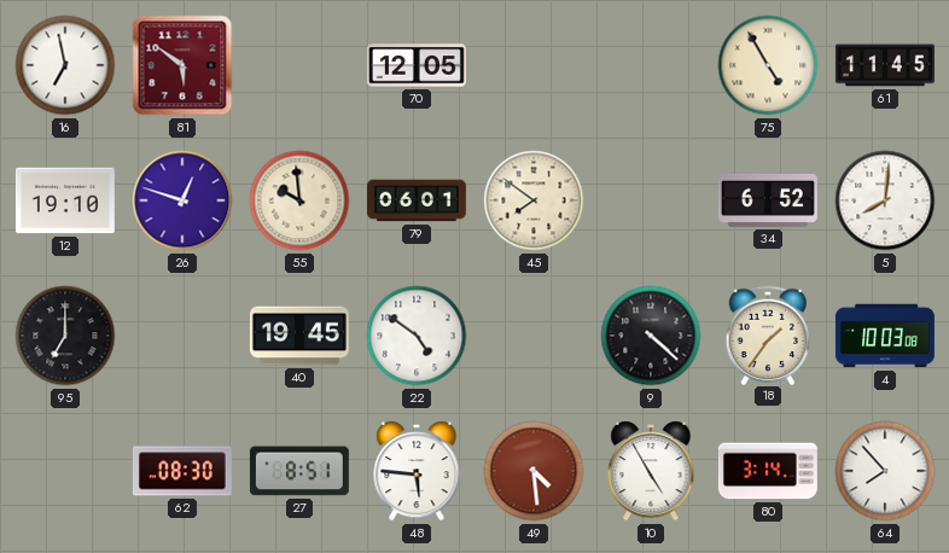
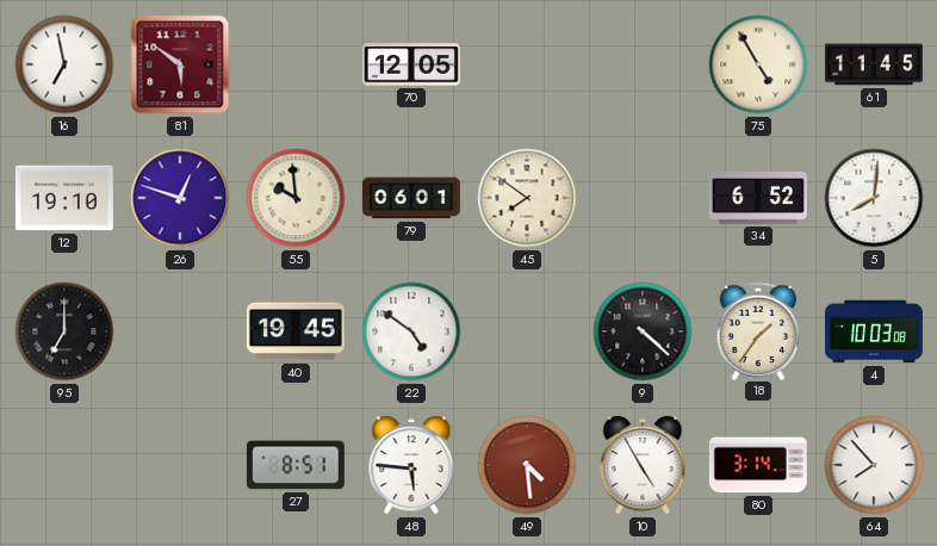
62: 08:30 -> none
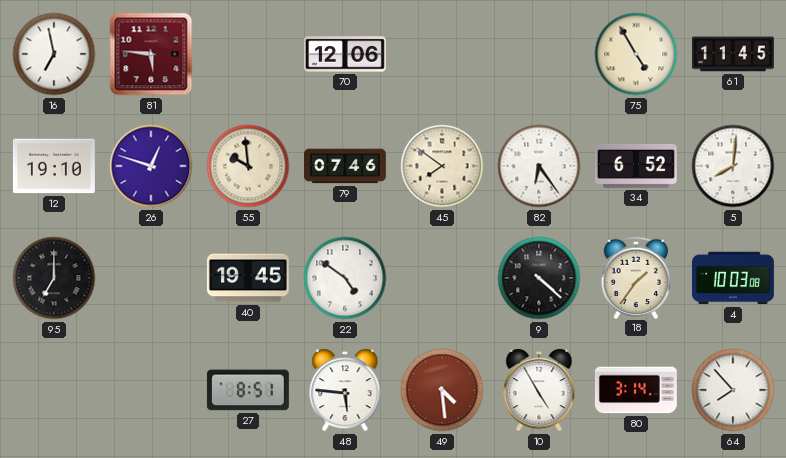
81: 5:51 -> 5:46
70: 12:05 -> 12:06
79: 06:01 -> 07:46
82: none -> 6:24
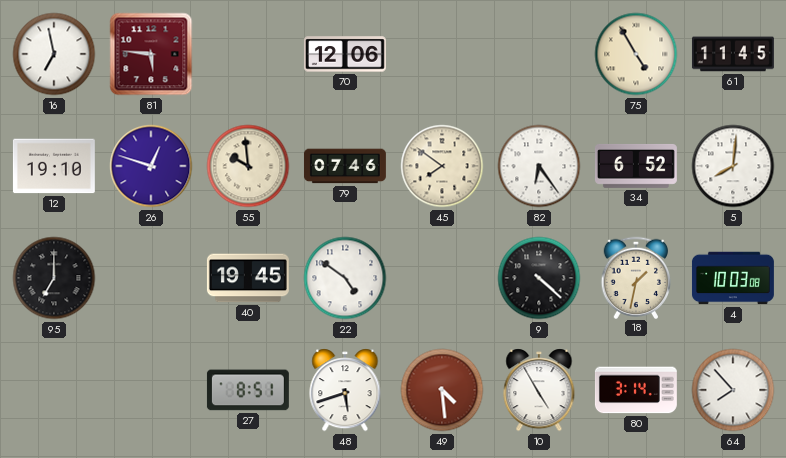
18: 1:36 -> 1:32
48: 5:46 -> 5:42
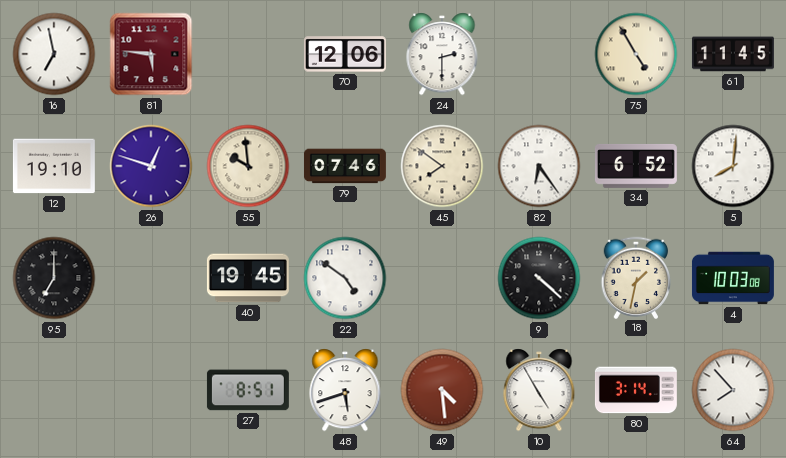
24: none -> 2:30
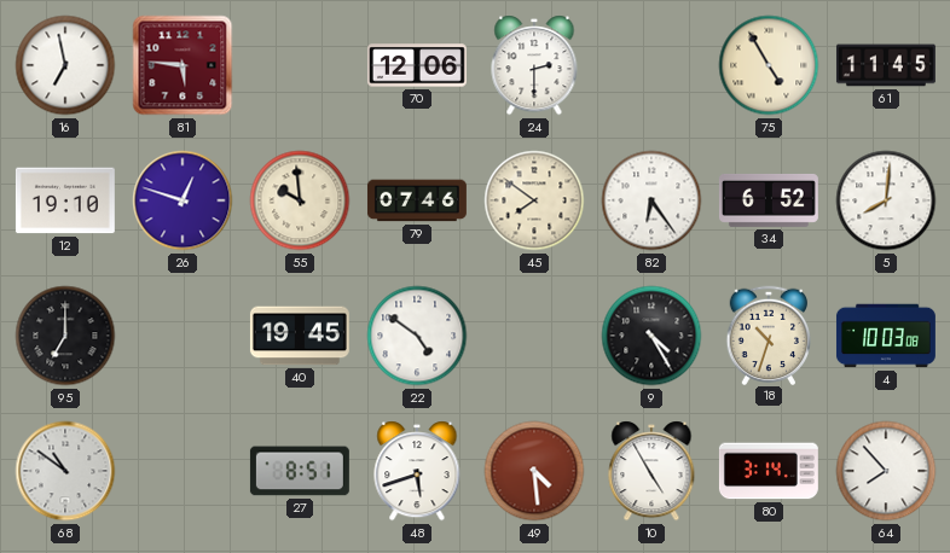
9: 4:22 -> 4:25
18: 1:32 -> 10:33
68: none -> 10:51
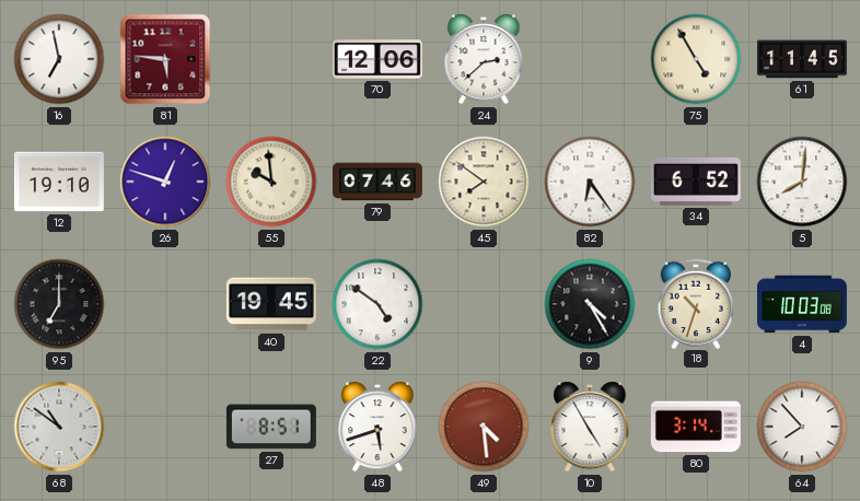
24: 2:30 -> 2:38
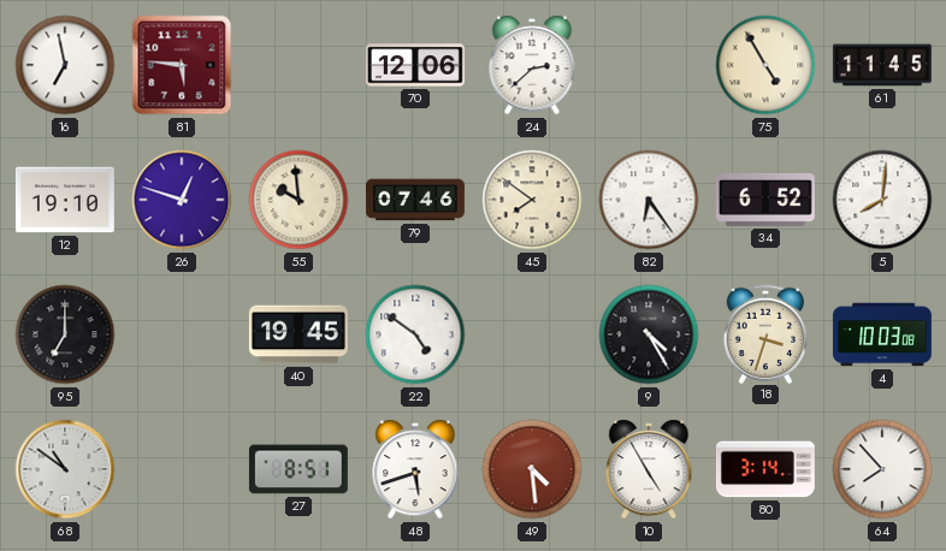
18: 10:33 -> 3:33
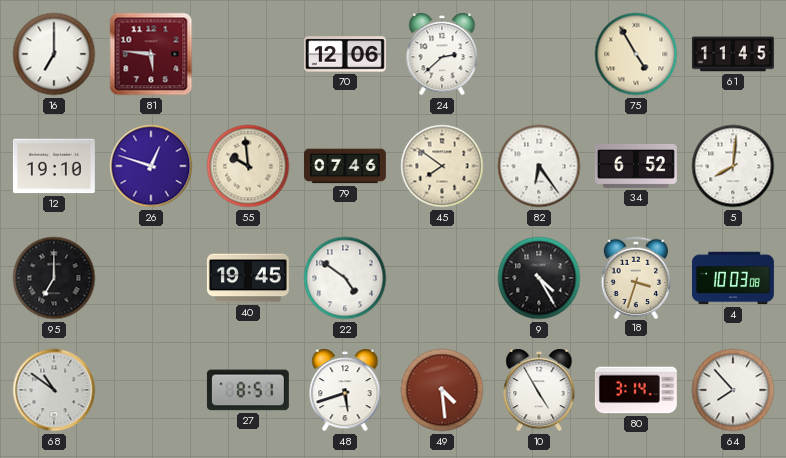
16: 6:58 -> 7:00
